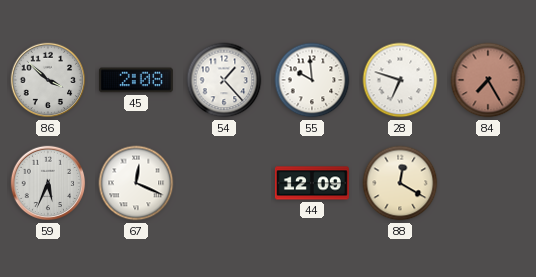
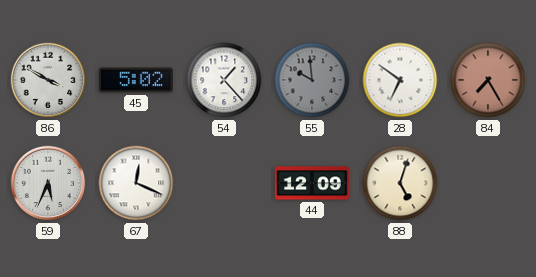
86: 3:52 -> 3:50
45: 2:08 -> 5:02
55 dial: white -> grey
28: 6:48 -> 6:51
88: 12:20 -> 5:03
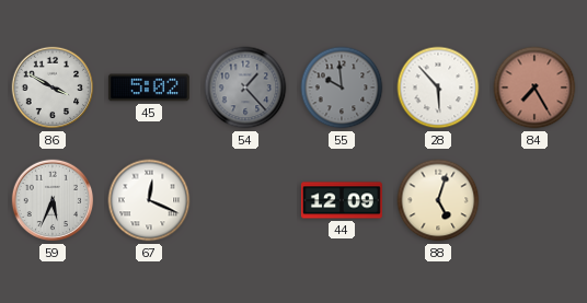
54 dial: white -> grey
28: 6:51 -> 5:53
